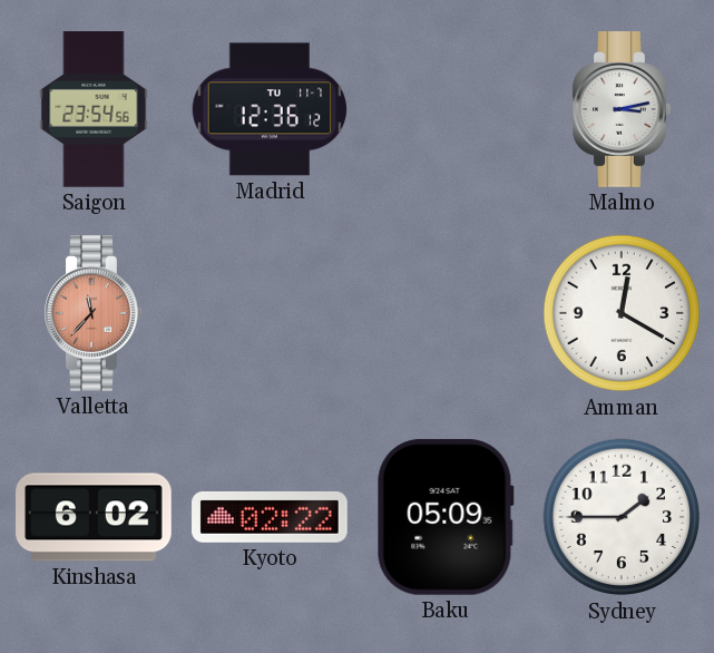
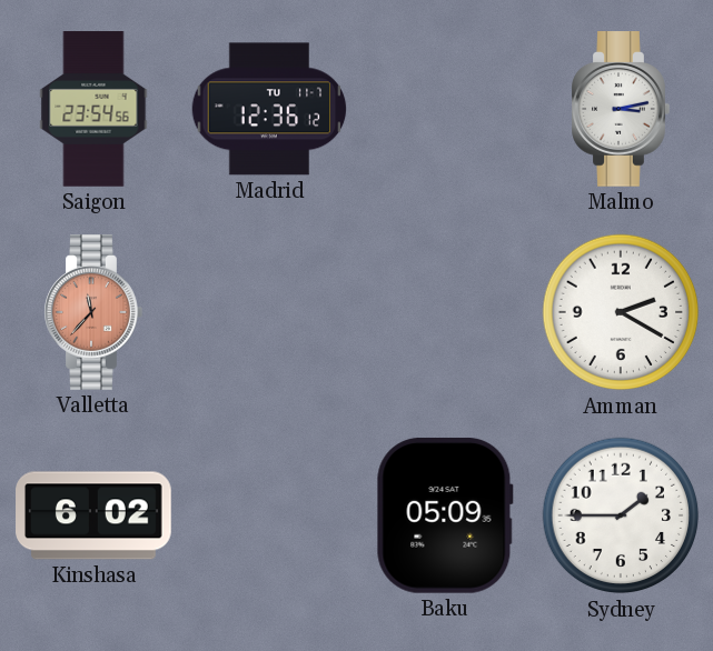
Amman: 12:20 -> 2:20
Kyoto: 02:22 -> none
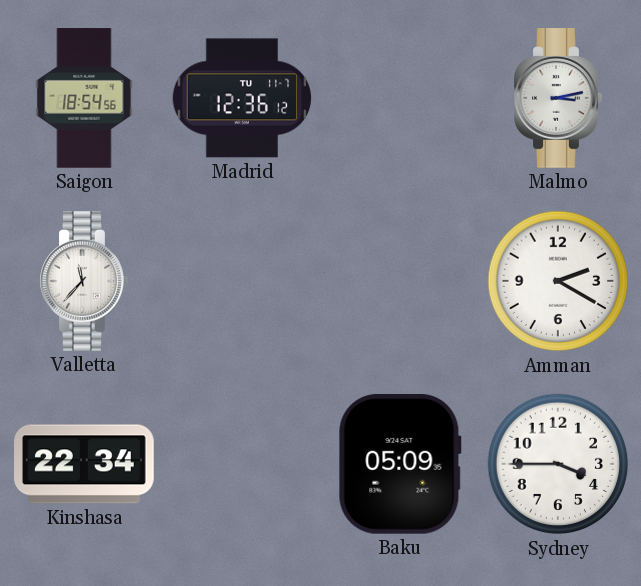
Saigon: 23:54 -> 18:54
Valletta dial: salmon -> white
Kinshasa: 6:02 -> 22:34
Sydney: 1:45 -> 3:45
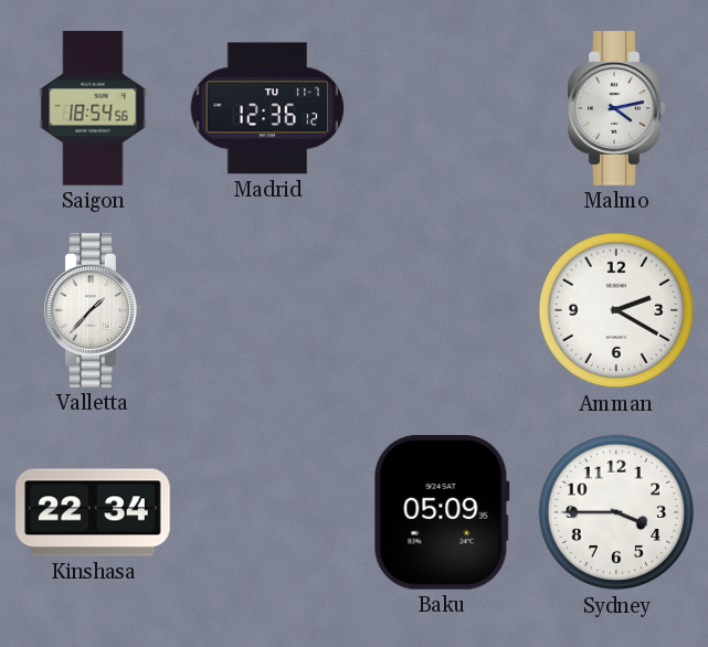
Malmo: 3:13 -> 4:13
Valletta: 11:37 -> 1:37
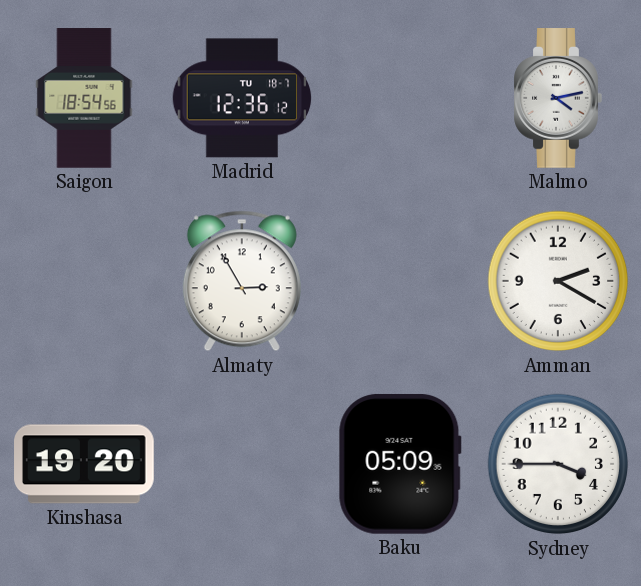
Madrid date: TU 11-7 -> TU 18-7
Valletta: 1:37 -> none
Almaty: none -> 2:55
Kinshasa: 22:34 -> 19:20
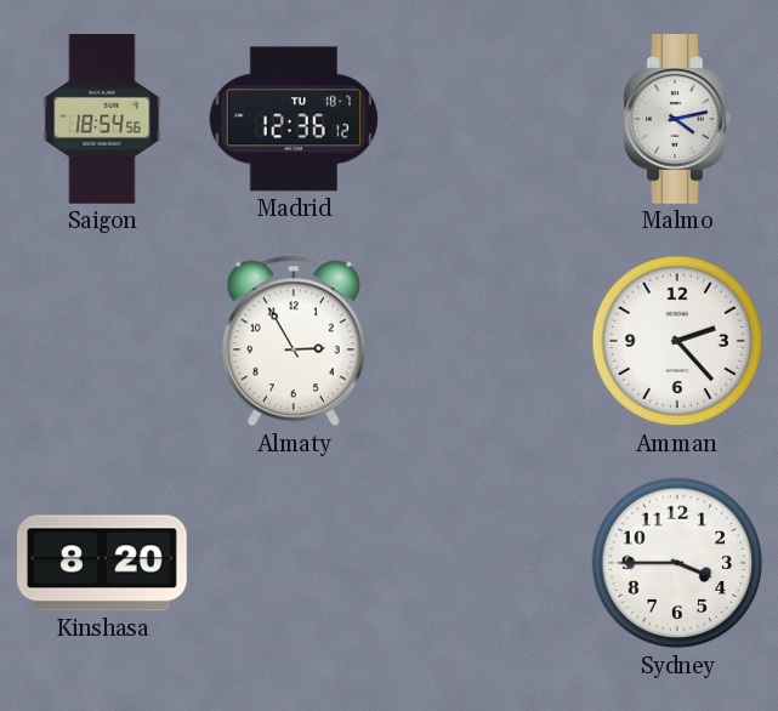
Amman: 2:20 -> 2:23
Kinshasa: 19:20 -> 8:20
Baku: 05:09 -> none
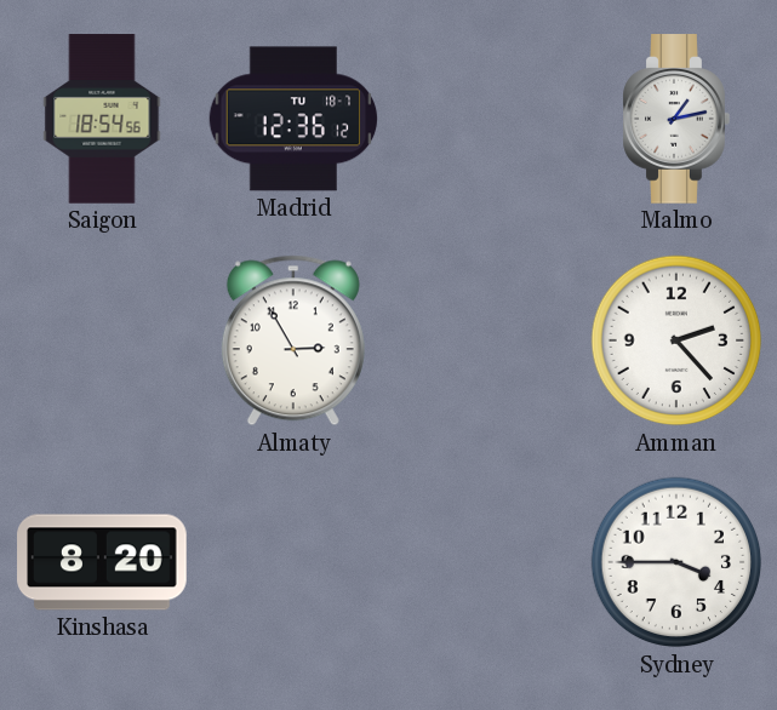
Malmo: 4:13 -> 1:13
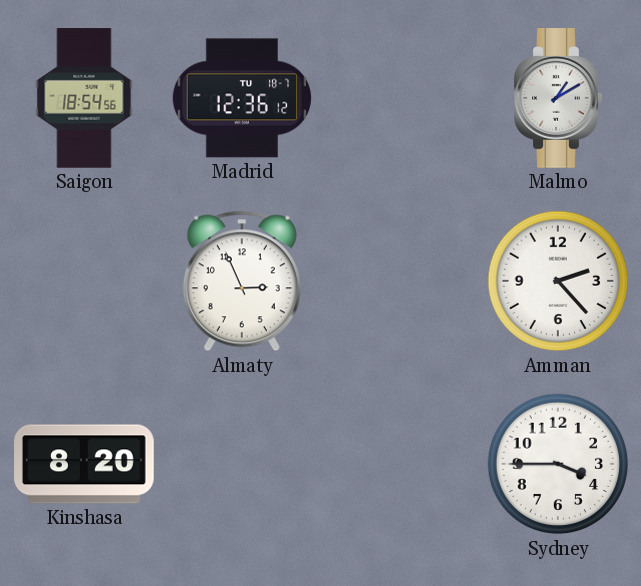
Malmo: 1:13 -> 1:10
Almaty: 2:55 -> 2:56
